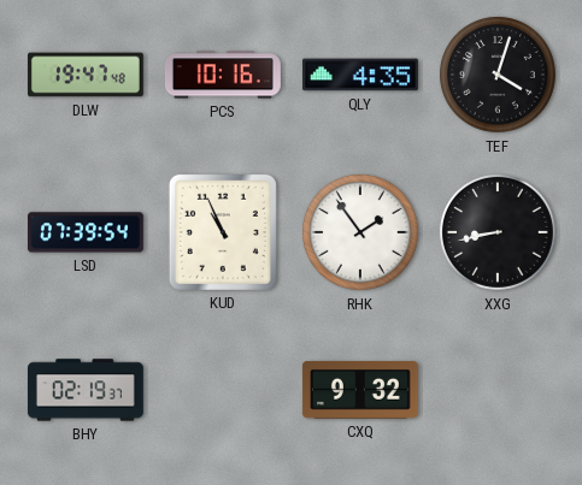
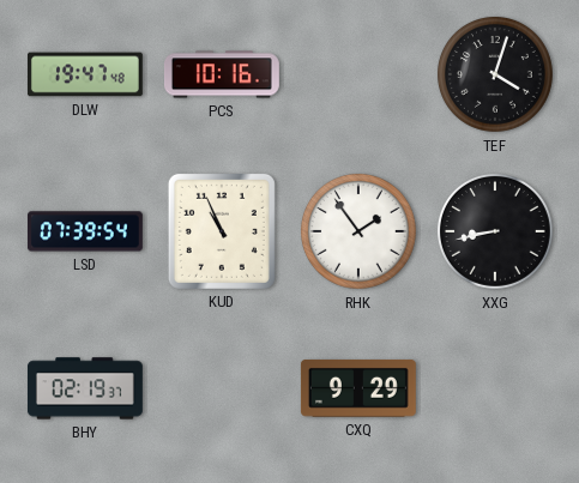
QLY: 4:35 -> none
CXQ: 9:32 -> 9:29
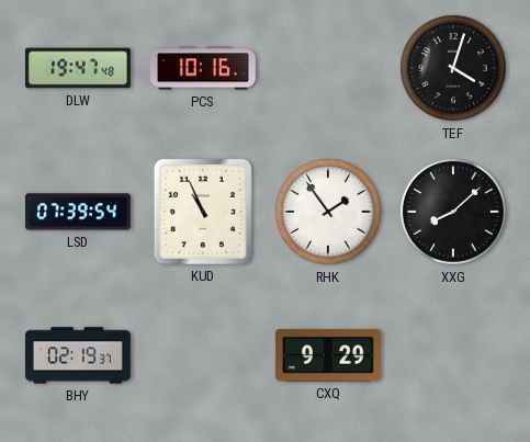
XXG: 8:43 -> 8:08
